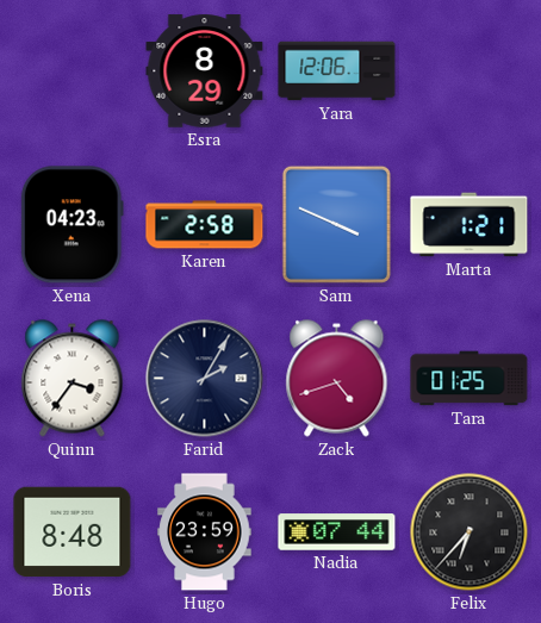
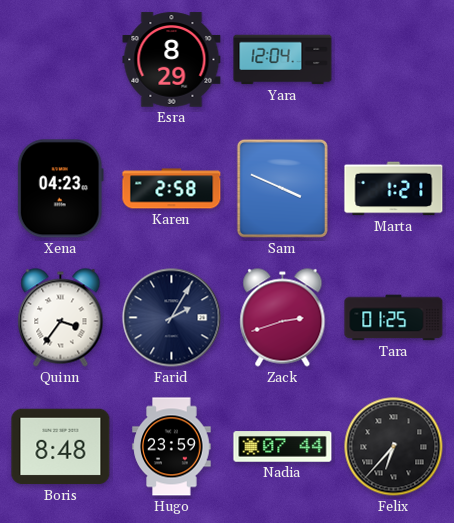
Yara: 12:06 -> 12:04
Zack: 4:42 -> 2:42
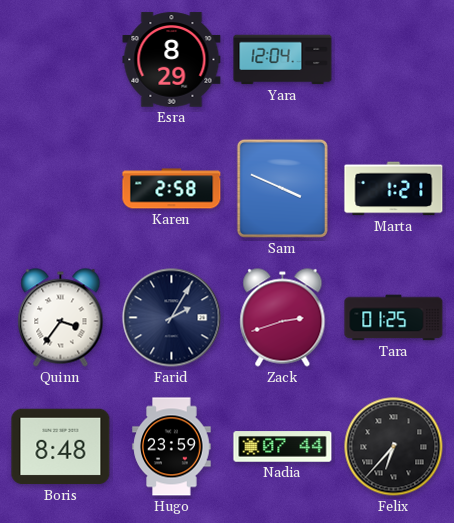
Xena: 04:23 -> none
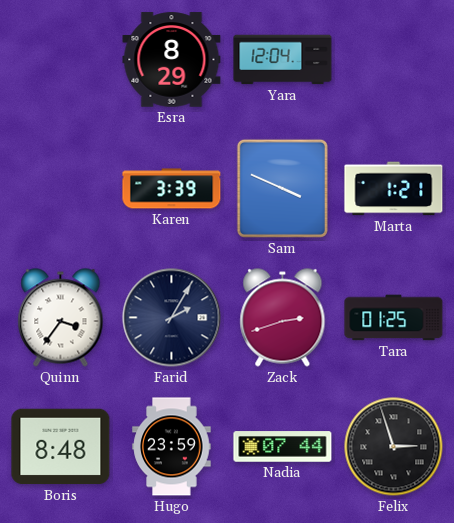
Karen: 2:58 -> 3:39
Felix: 6:37 -> 2:57
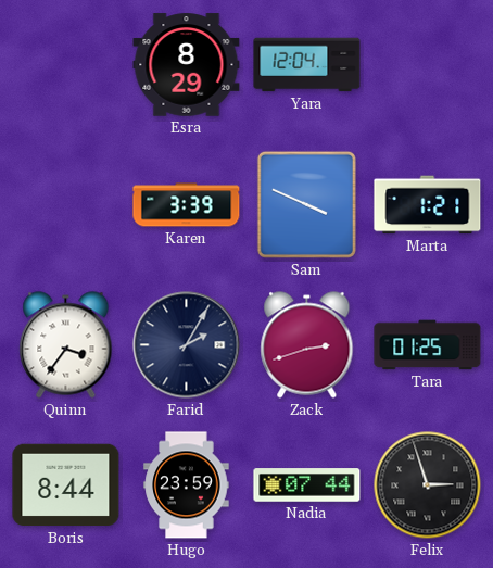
Boris: 8:48 -> 8:44
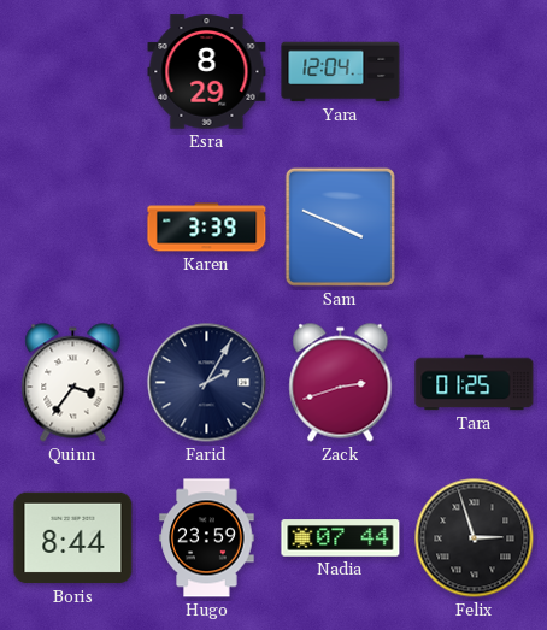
Marta: 1:21 -> none
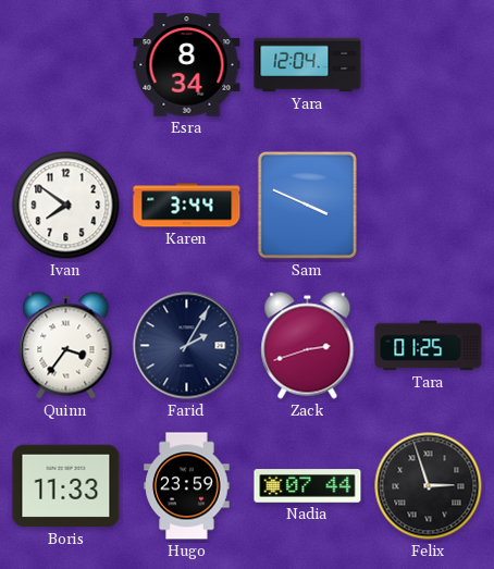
Esra: 8:29 -> 8:34
Ivan: none -> 7:51
Karen: 3:39 -> 3:44
Boris: 8:44 -> 11:33
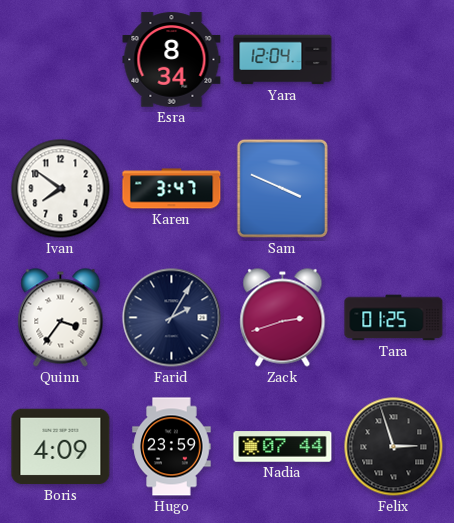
Karen: 3:44 -> 3:47
Boris: 11:33 -> 4:09
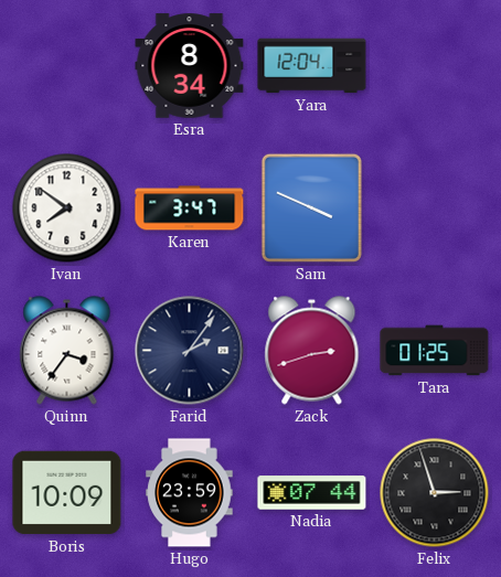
Farid: 2:05 -> 2:06
Boris: 4:09 -> 10:09
